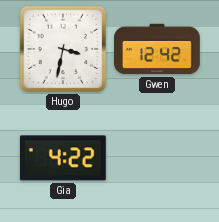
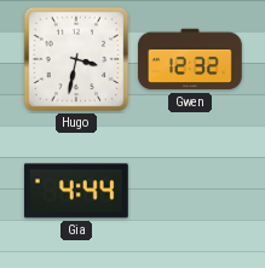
Gwen: 12:42 -> 12:32
Gia: 4:22 -> 4:44
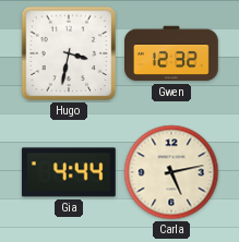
Carla: none -> 5:13
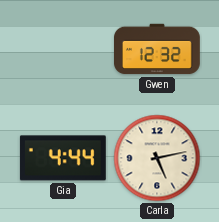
Hugo: 3:32 -> none
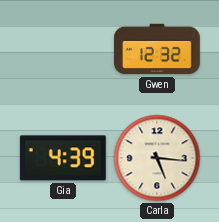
Gia: 4:44 -> 4:39
Carla: 5:13 -> 5:16
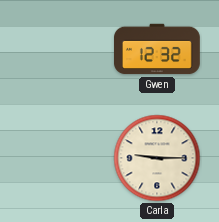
Gia: 4:39 -> none
Carla: 5:16 -> 9:15
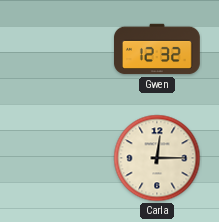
Carla: 9:15 -> 12:15
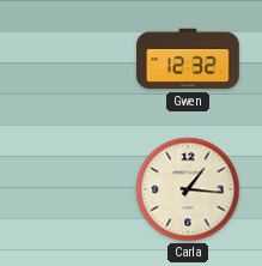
Carla: 12:15 -> 1:16
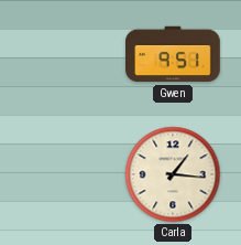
Gwen: 12:32 -> 9:51
